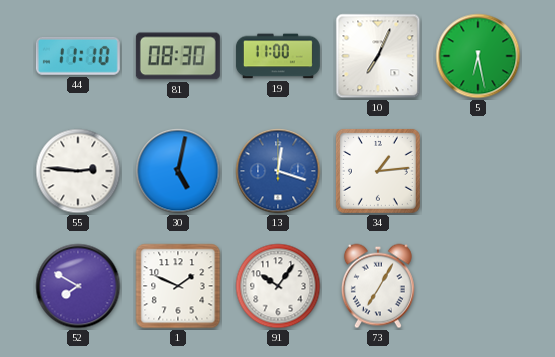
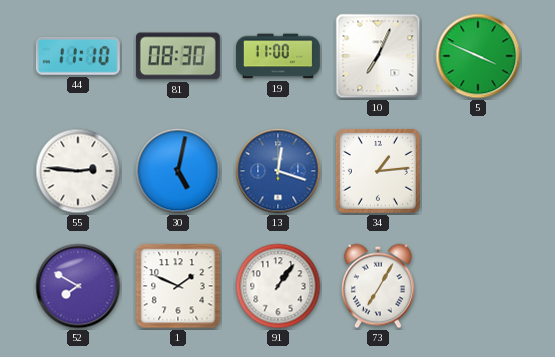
5: 6:28 -> 3:49
91: 10:06 -> 1:06
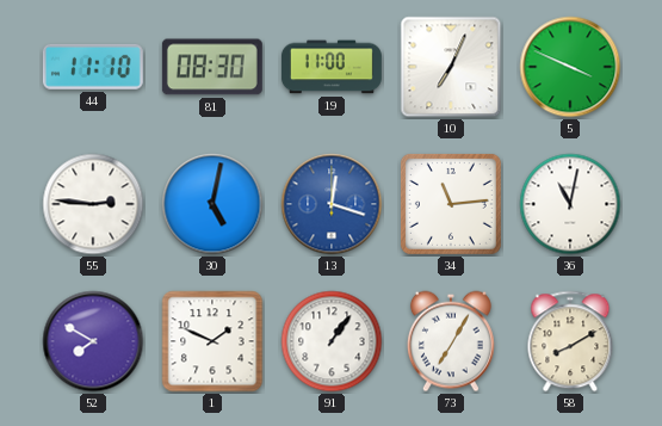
34: 1:14 -> 11:14
36: none -> 11:02
58: none -> 8:10
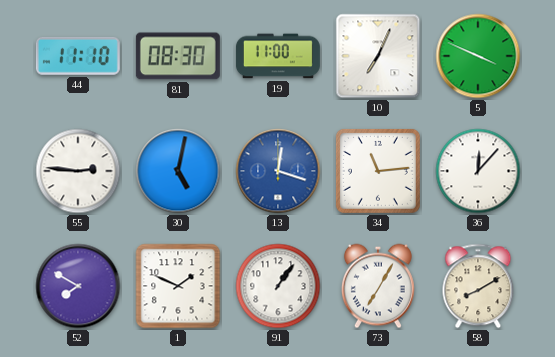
36: 11:02 -> 12:07
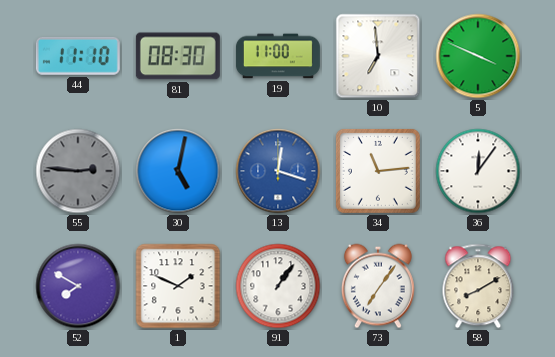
10: 7:04 -> 6:59
55 dial: white -> grey
36: 12:07 -> 12:06
73: 7:05 -> 7:06
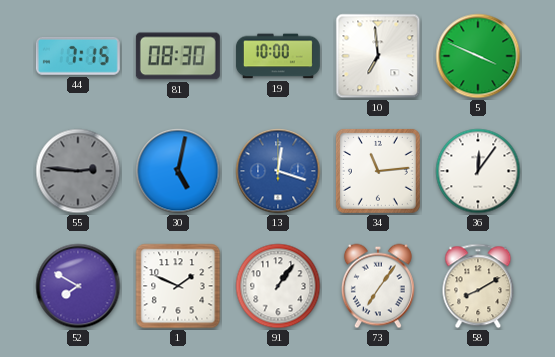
44: 11:10 -> 7:15
19: 11:00 -> 10:00
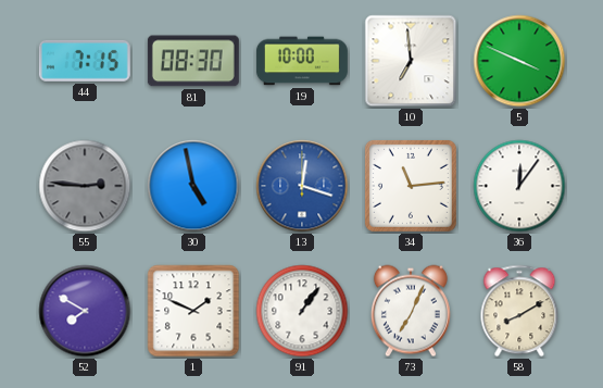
30: 5:02 -> 4:58
73: 7:06 -> 7:04
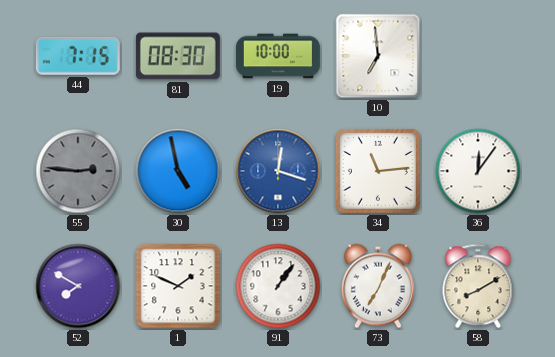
5: 3:49 -> none
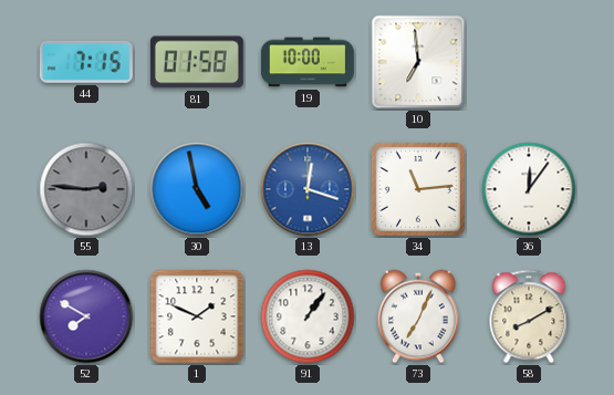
81: 08:30 -> 01:58
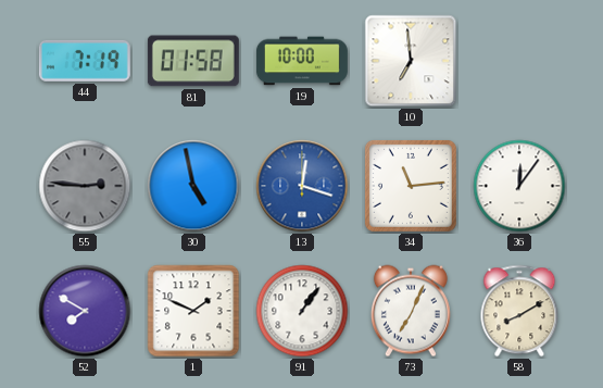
44: 7:15 -> 7:19
